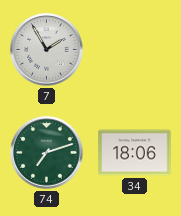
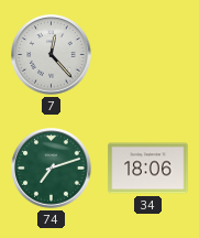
7: 1:55 -> 12:23
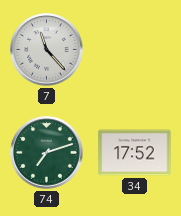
7: 12:23 -> 11:23
34: 18:06 -> 17:52
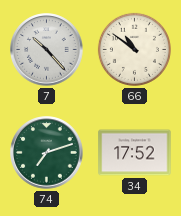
7: 11:23 -> 10:23
66: none -> 10:51
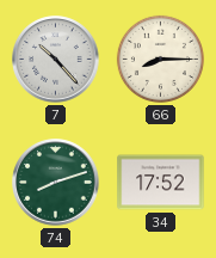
66: 10:51 -> 8:15
74: 7:12 -> 8:12
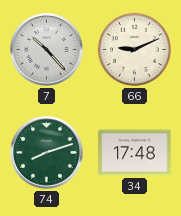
66: 8:15 -> 9:11
34: 17:52 -> 17:48
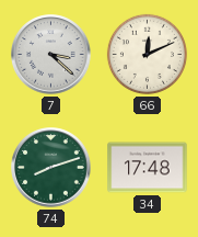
7: 10:23 -> 3:22
66: 9:11 -> 12:11
